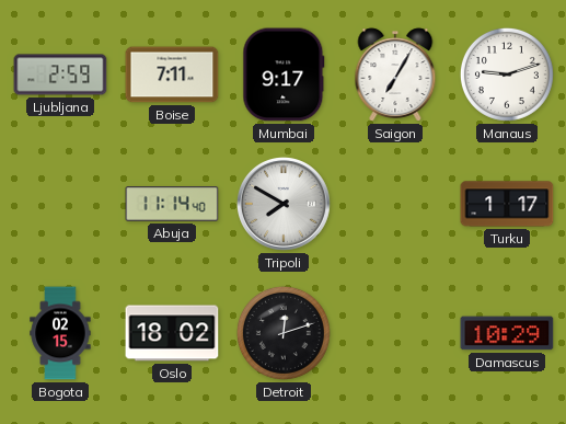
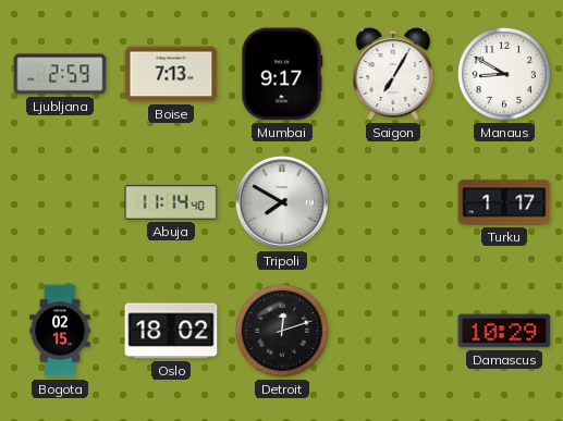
Boise: 7:11 -> 7:13
Manaus: 9:12 -> 8:50
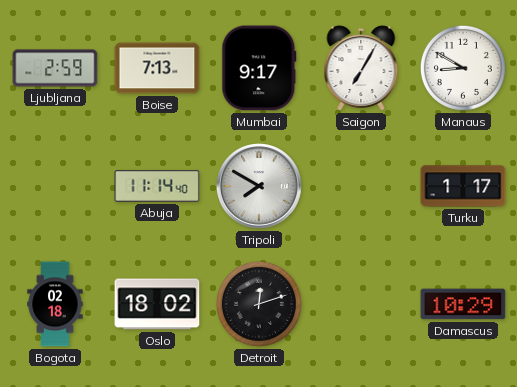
Bogota: 02:15 -> 02:18
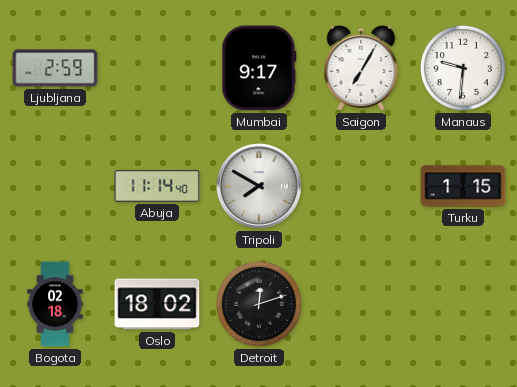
Boise: 7:13 -> none
Manaus: 8:50 -> 9:31
Turku: 1:17 -> 1:15
Damascus: 10:29 -> none
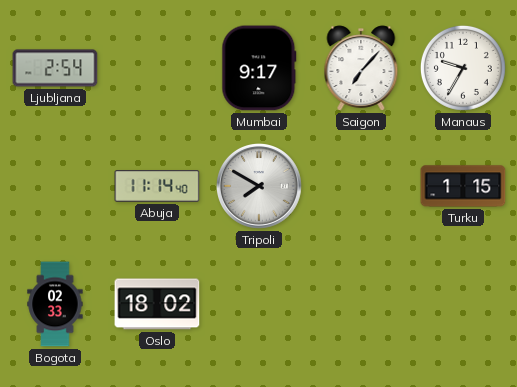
Ljubljana: 2:59 -> 2:54
Saigon: 7:05 -> 7:07
Manaus: 9:31 -> 9:35
Bogota: 02:18 -> 02:33
Detroit: 12:12 -> none
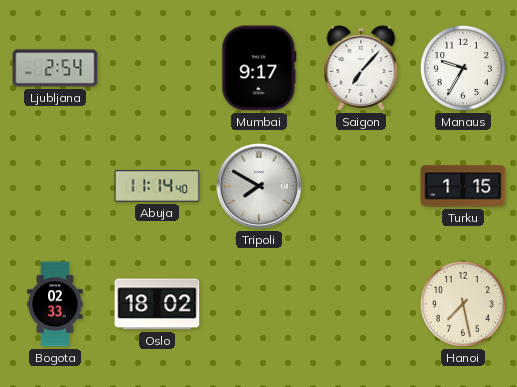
Hanoi: none -> 7:28
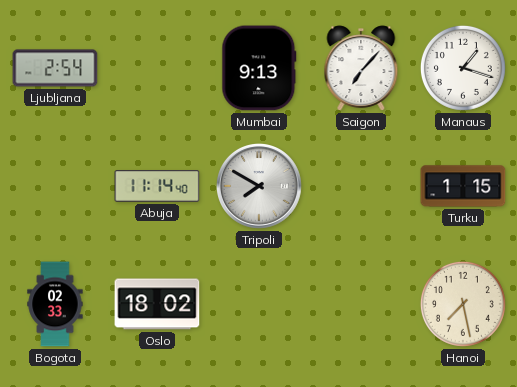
Mumbai: 9:17 -> 9:13
Manaus: 9:35 -> 1:18
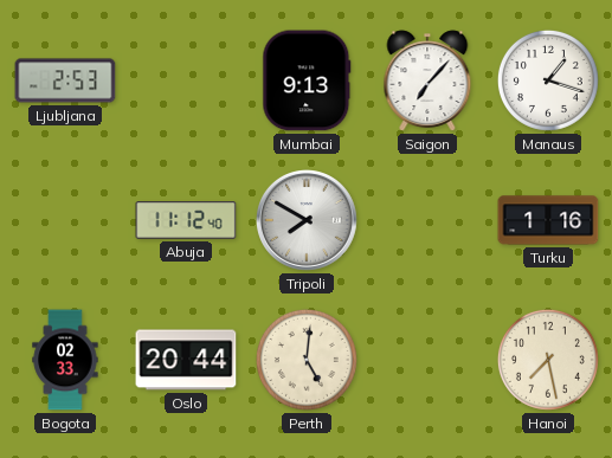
Ljubljana: 2:54 -> 2:53
Abuja: 11:14 -> 11:12
Turku: 1:15 -> 1:16
Oslo: 18:02 -> 20:44
Perth: none -> 5:01
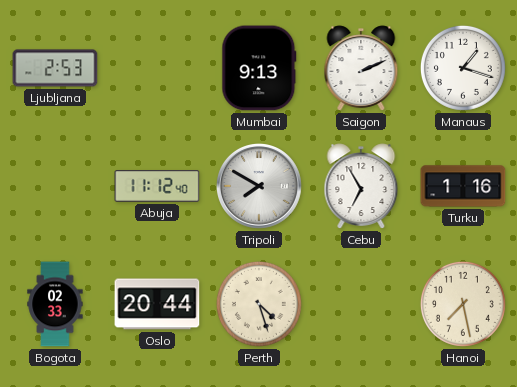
Saigon: 7:07 -> 2:11
Cebu: none -> 6:55
Perth: 5:01 -> 4:27
